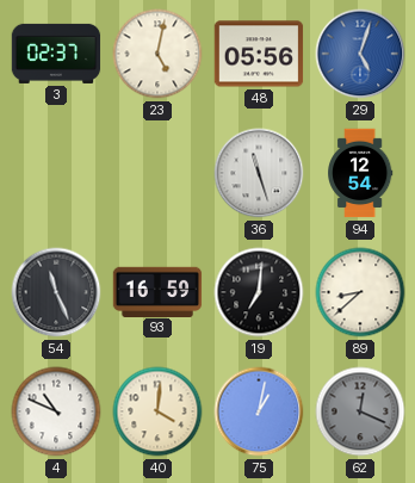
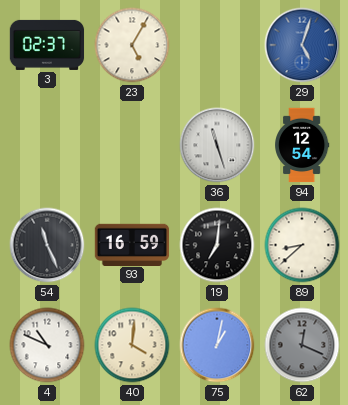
23: 5:02 -> 5:05
48: 05:56 -> none
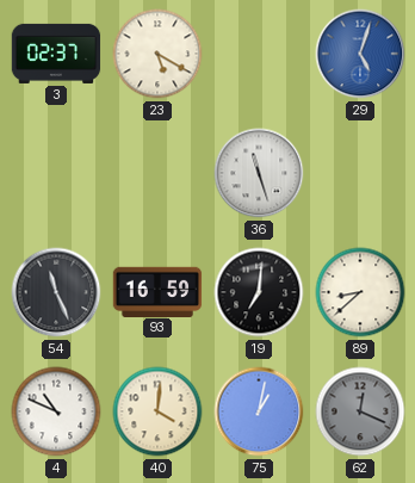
23: 5:05 -> 5:20
94: 12:54 -> none
